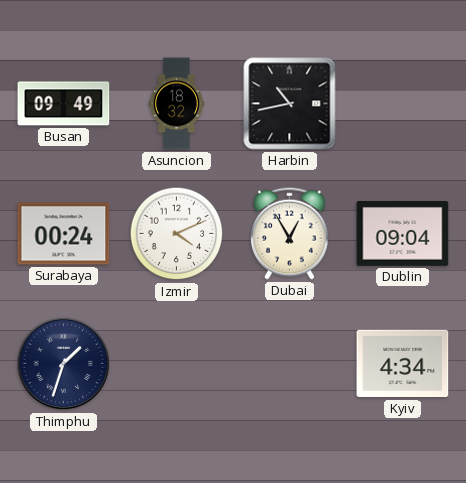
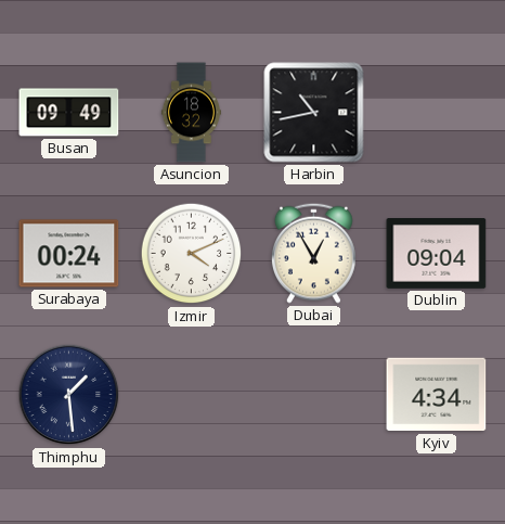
Thimphu: 1:33 -> 1:29
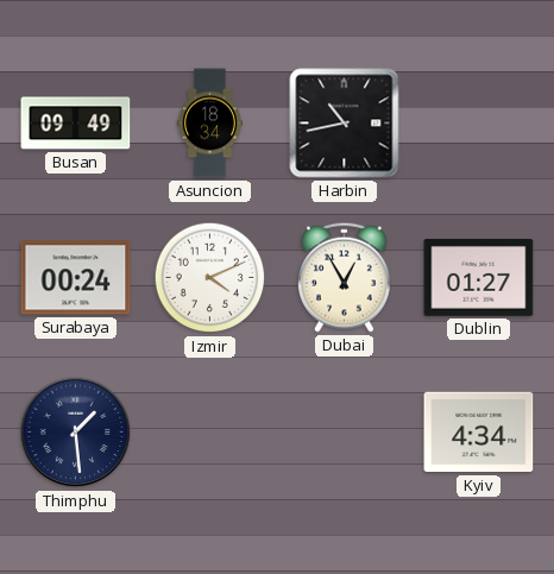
Asuncion: 18:32 -> 18:34
Dublin: 09:04 -> 01:27
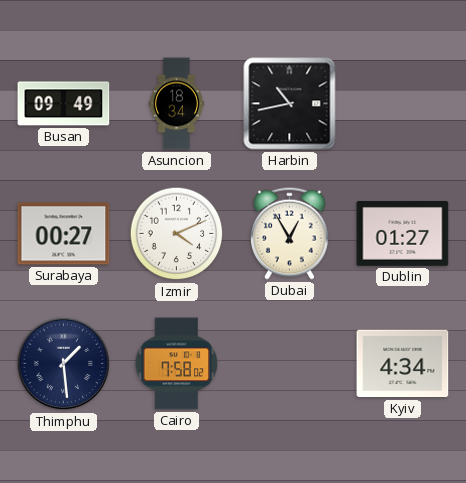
Surabaya: 00:24 -> 00:27
Cairo: none -> 7:58
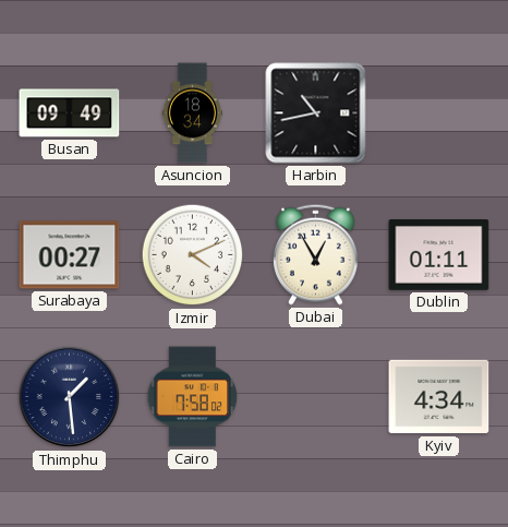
Dublin: 01:27 -> 01:11
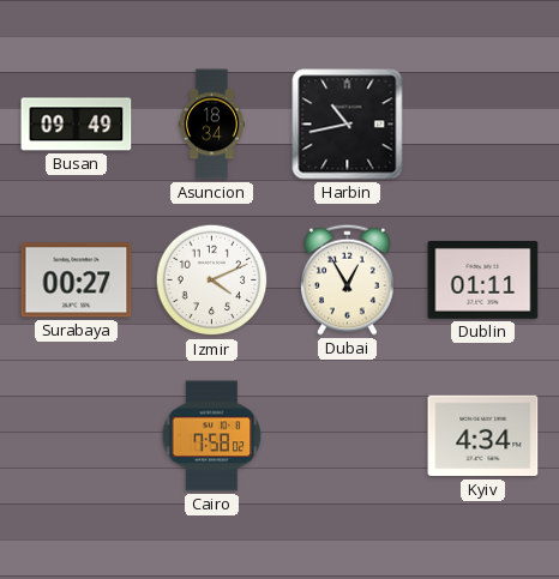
Thimphu: 1:29 -> none
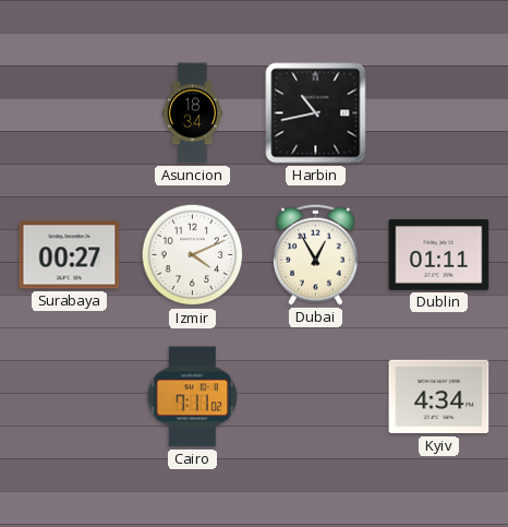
Busan: 09:49 -> none
Cairo: 7:58 -> 7:11
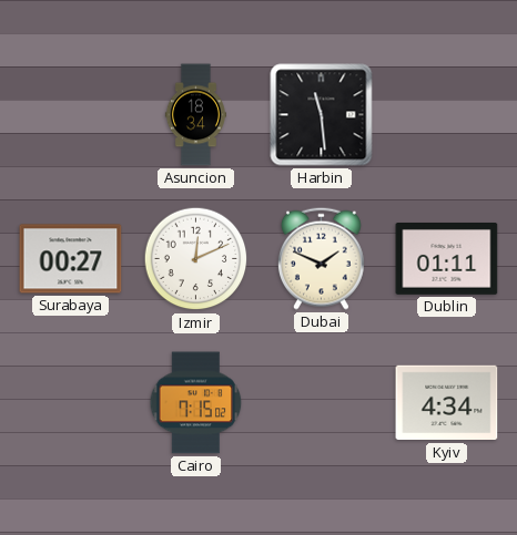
Harbin: 10:43 -> 11:29
Izmir: 4:11 -> 12:11
Dubai: 12:55 -> 1:49
Cairo: 7:11 -> 7:15
